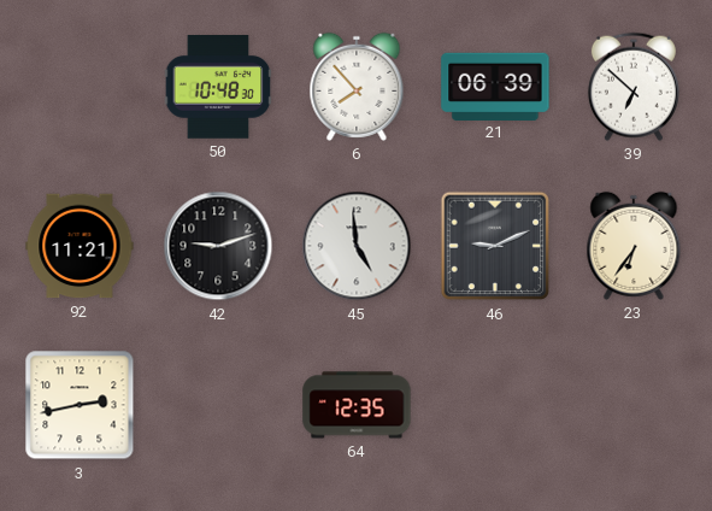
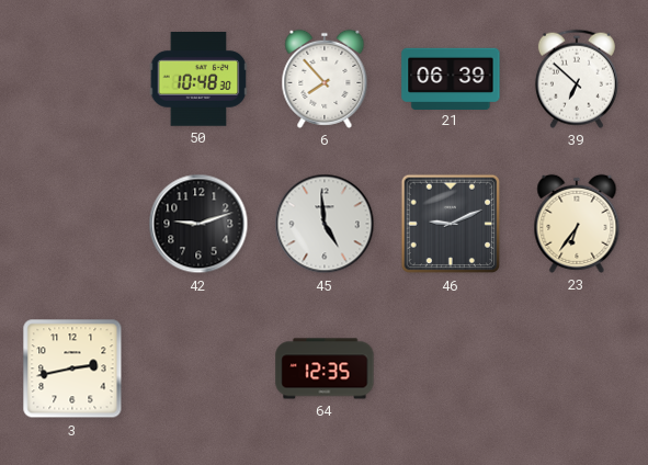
92: 11:21 -> none
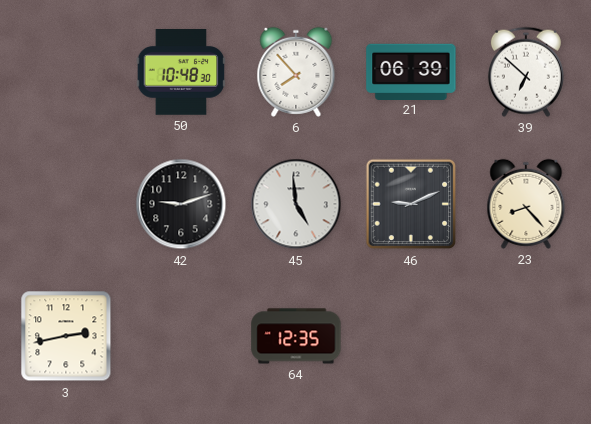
23: 6:36 -> 8:23
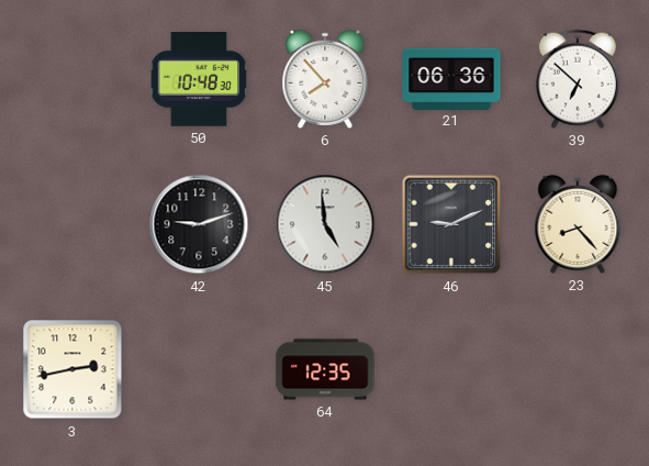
21: 06:39 -> 06:36
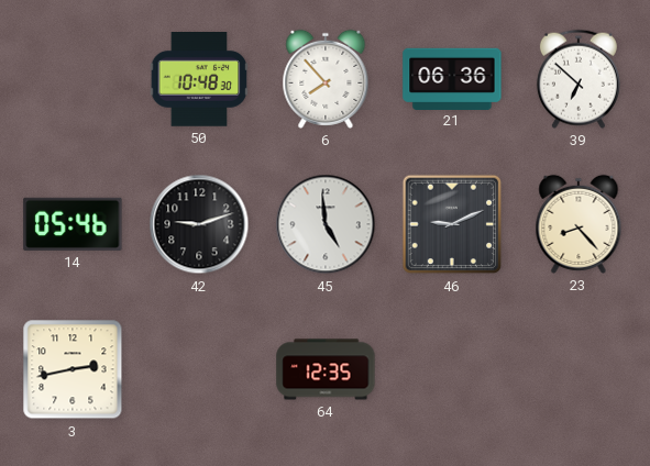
14: none -> 05:46
